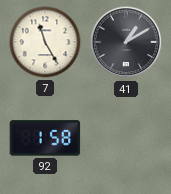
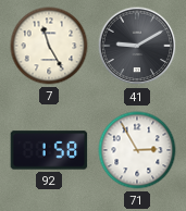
41: 1:10 -> 9:10
71: none -> 2:55
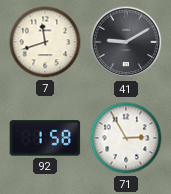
7: 11:25 -> 11:42
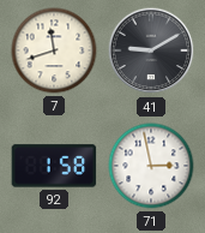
71: 2:55 -> 2:58
